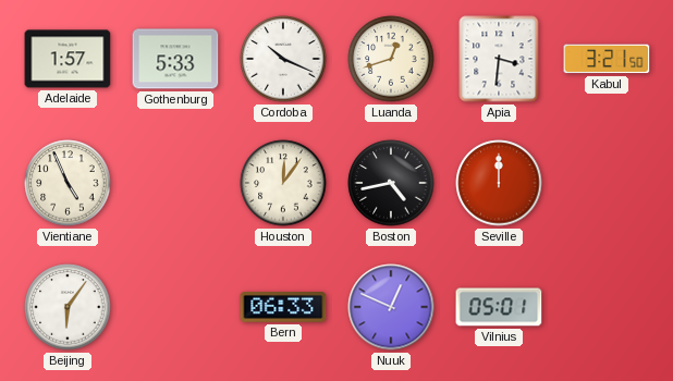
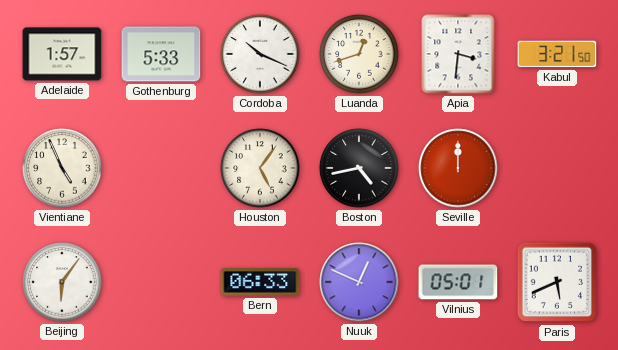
Houston: 12:06 -> 5:06
Paris: none -> 5:41
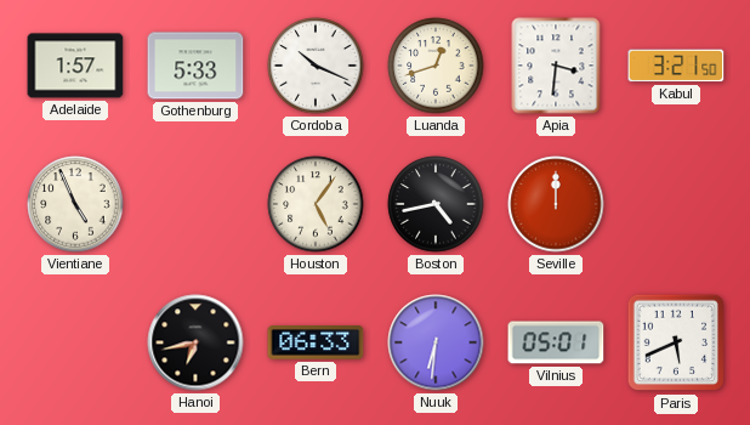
Beijing: 6:06 -> none
Hanoi: none -> 6:43
Nuuk: 12:49 -> 6:31
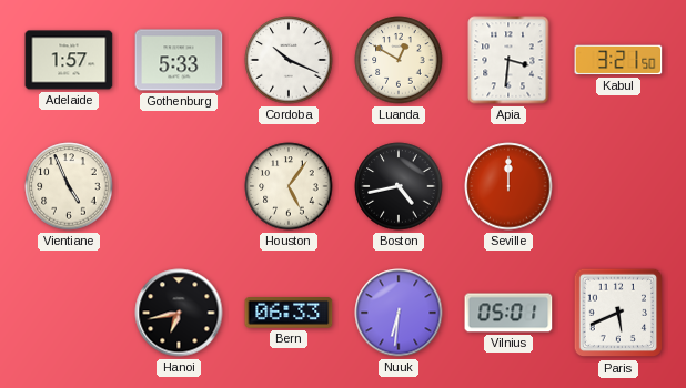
Luanda: 12:42 -> 12:50
